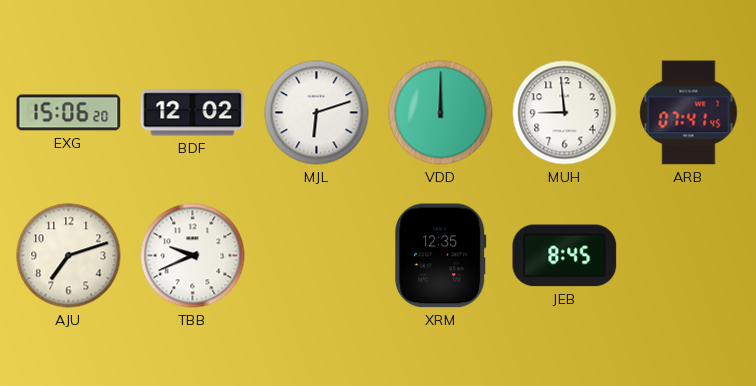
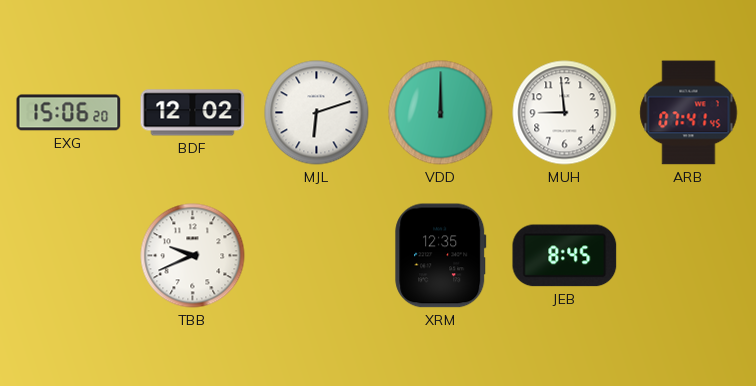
AJU: 7:12 -> none
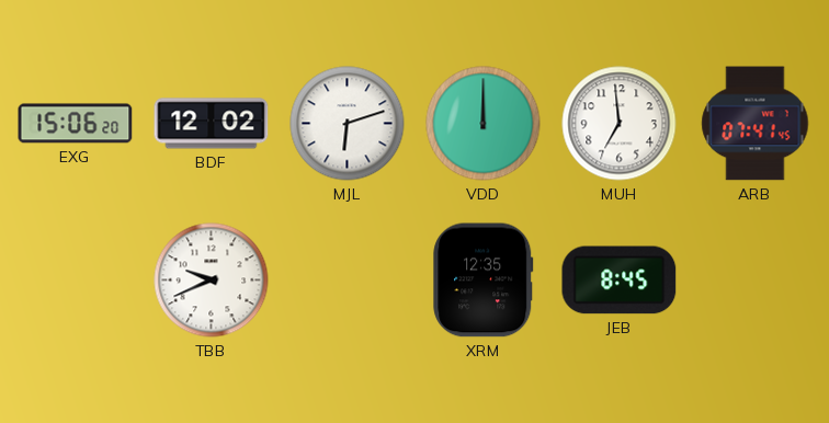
MUH: 8:59 -> 6:59
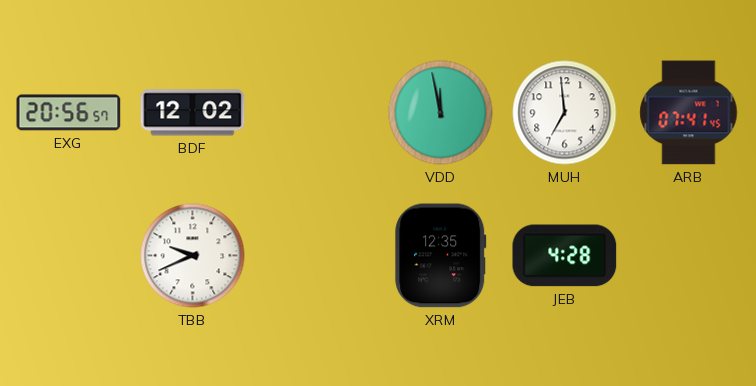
EXG: 15:06 -> 20:56
MJL: 6:12 -> none
VDD: 12:00 -> 11:58
JEB: 8:45 -> 4:28
